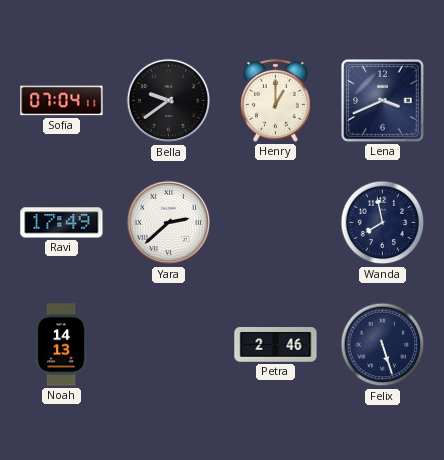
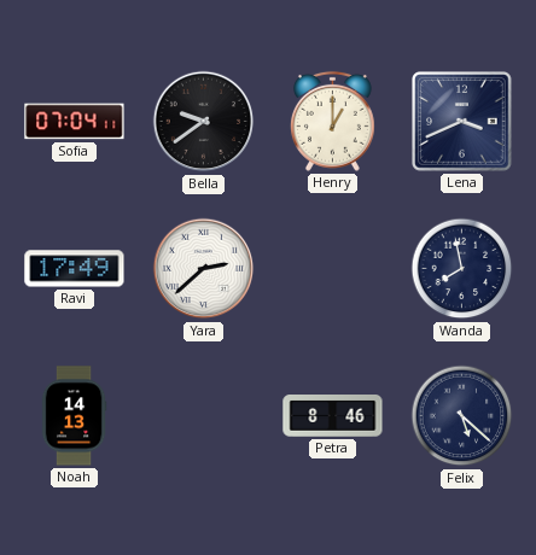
Petra: 2:46 -> 8:46
Felix: 5:27 -> 5:22
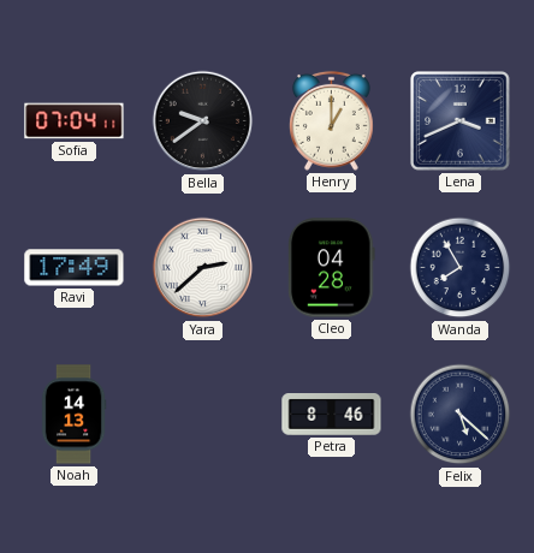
Cleo: none -> 04:28
Wanda: 7:58 -> 7:55
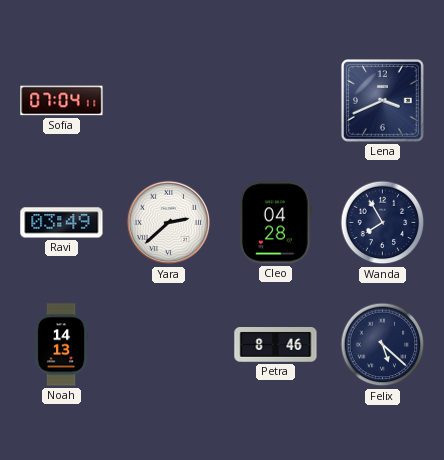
Bella: 9:39 -> none
Henry: 1:00 -> none
Ravi: 17:49 -> 03:49
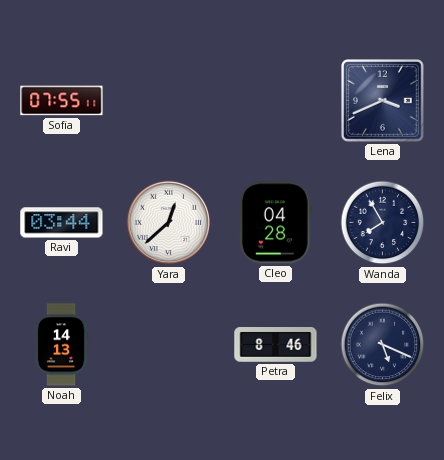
Sofia: 07:04 -> 07:55
Ravi: 03:49 -> 03:44
Yara: 2:38 -> 12:38
Felix: 5:22 -> 5:19
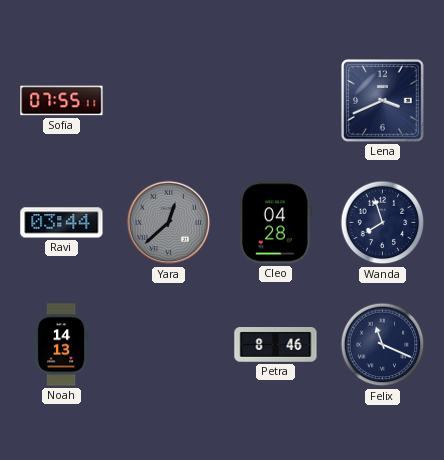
Yara dial: white -> grey
Wanda: 7:55 -> 7:57
Felix: 5:19 -> 11:19
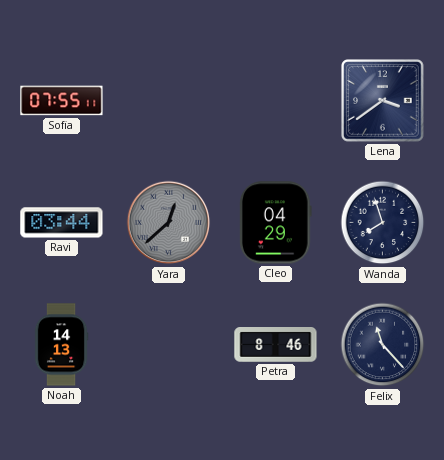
Lena: 3:41 -> 3:39
Cleo: 04:28 -> 04:29
Felix: 11:19 -> 11:23
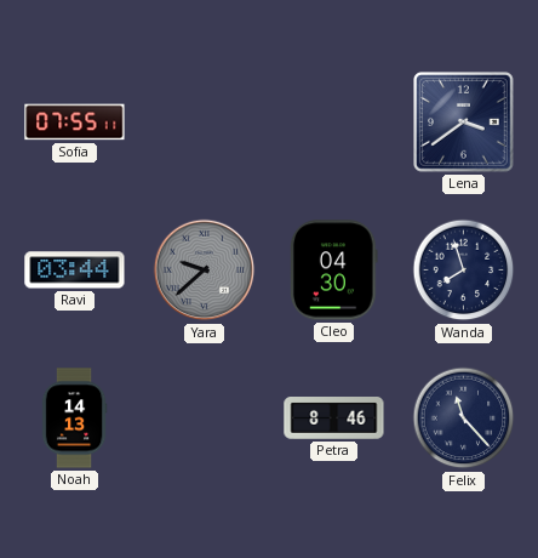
Yara: 12:38 -> 9:38
Cleo: 04:29 -> 04:30
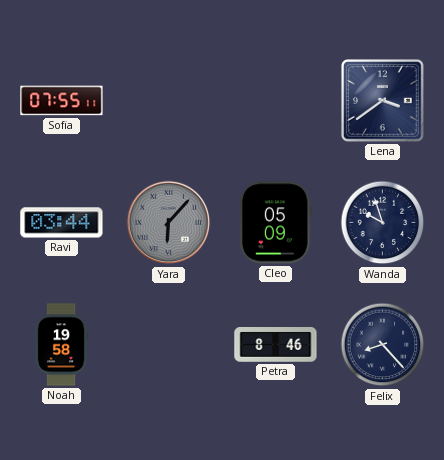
Yara: 9:38 -> 6:07
Cleo: 04:30 -> 05:09
Wanda: 7:57 -> 9:57
Noah: 14:13 -> 19:58
Felix: 11:23 -> 8:23
